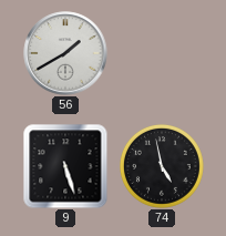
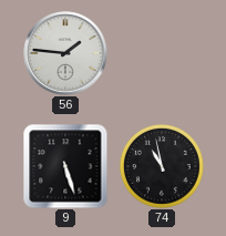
56: 1:40 -> 1:46
74: 4:58 -> 10:58
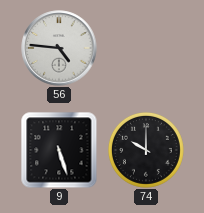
56: 1:46 -> 4:46
74: 10:58 -> 10:00
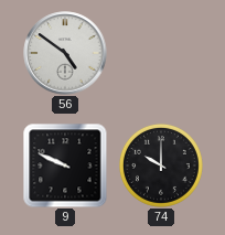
56: 4:46 -> 4:51
9: 5:27 -> 9:49
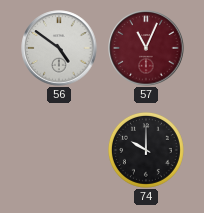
57: none -> 11:04
9: 9:49 -> none
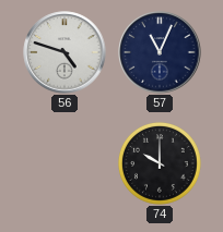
56: 4:51 -> 4:48
57 dial: burgundy -> navy
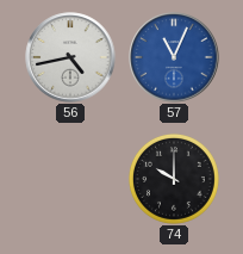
56: 4:48 -> 4:43
57 dial: navy -> blue
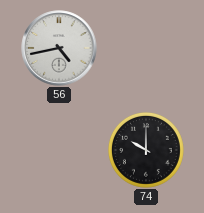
57: 11:04 -> none
